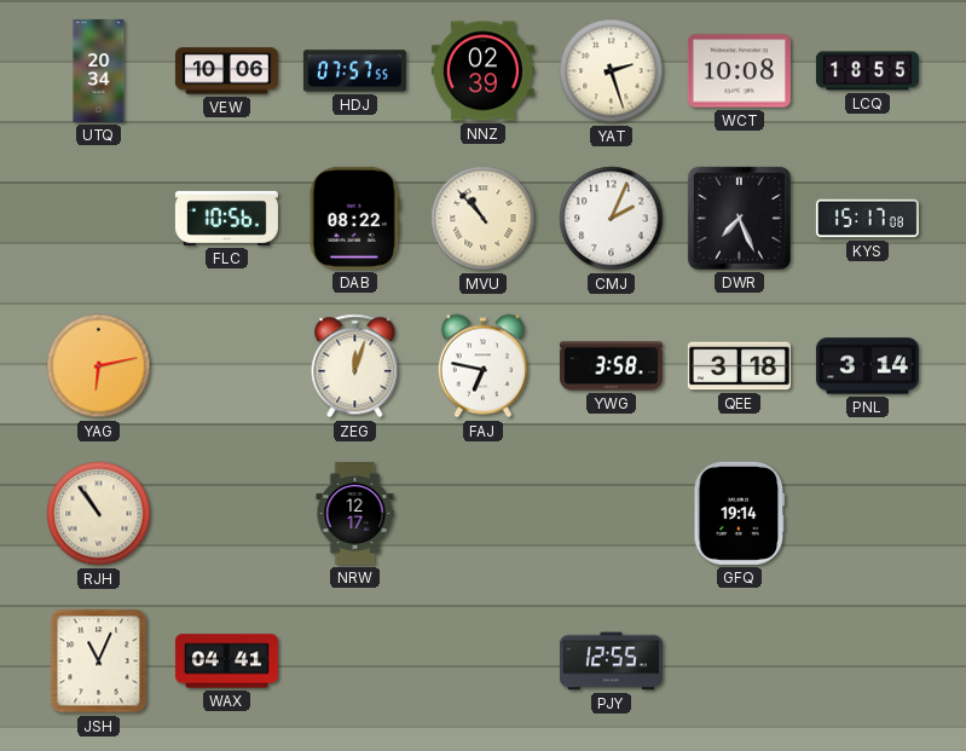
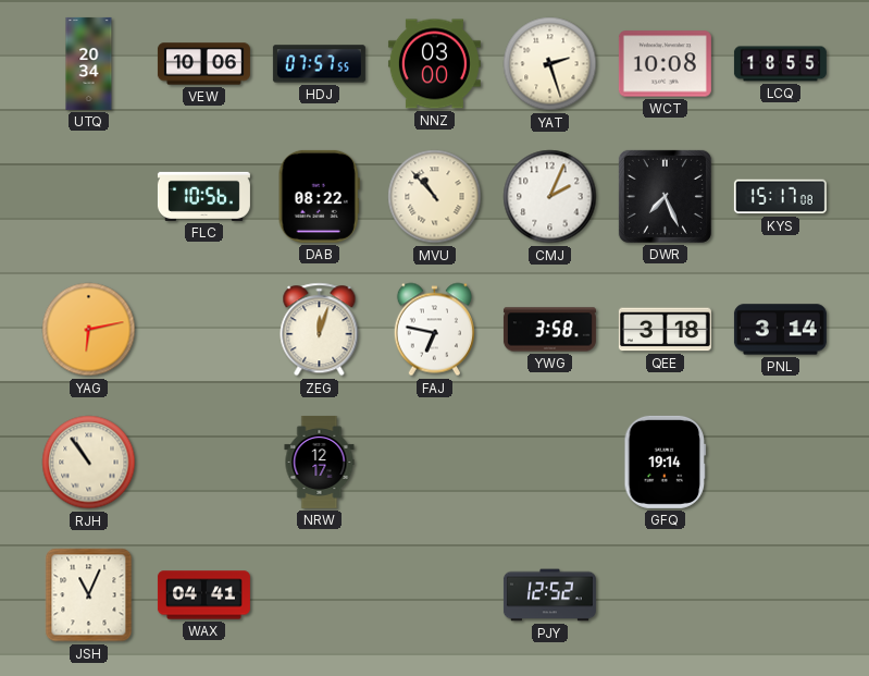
NNZ: 02:39 -> 03:00
PJY: 12:55 -> 12:52
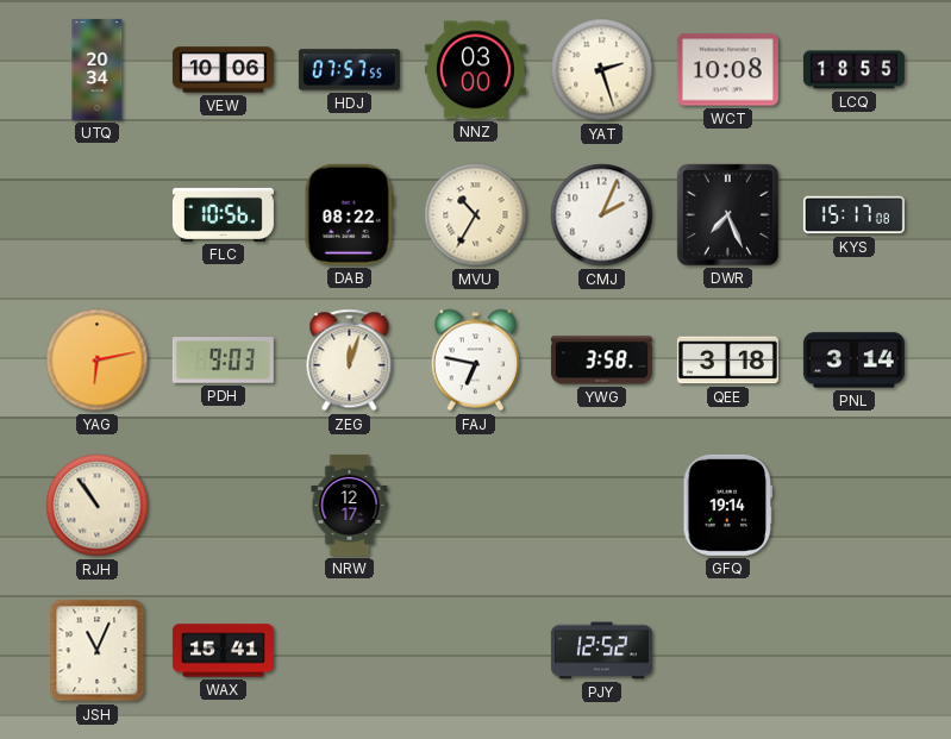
MVU: 10:53 -> 10:35
PDH: none -> 9:03
WAX: 04:41 -> 15:41
